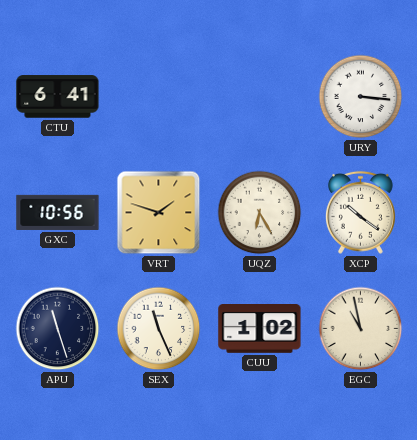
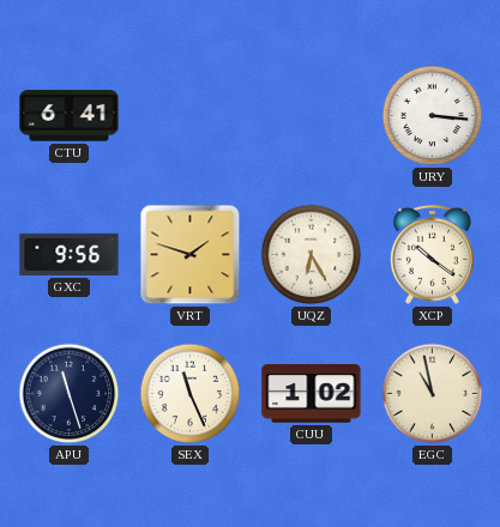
GXC: 10:56 -> 9:56
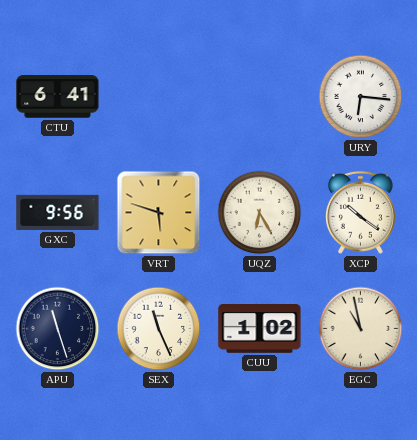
URY: 3:16 -> 6:16
VRT: 1:48 -> 5:48
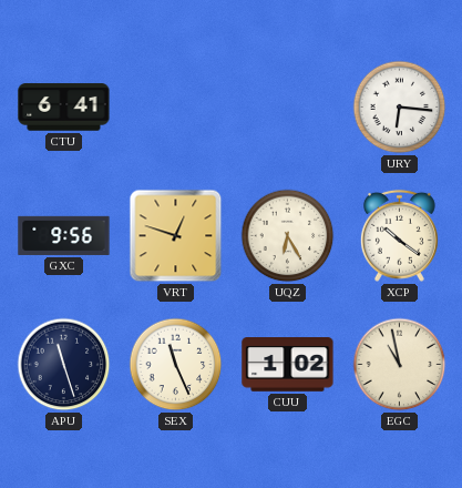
VRT: 5:48 -> 12:48
